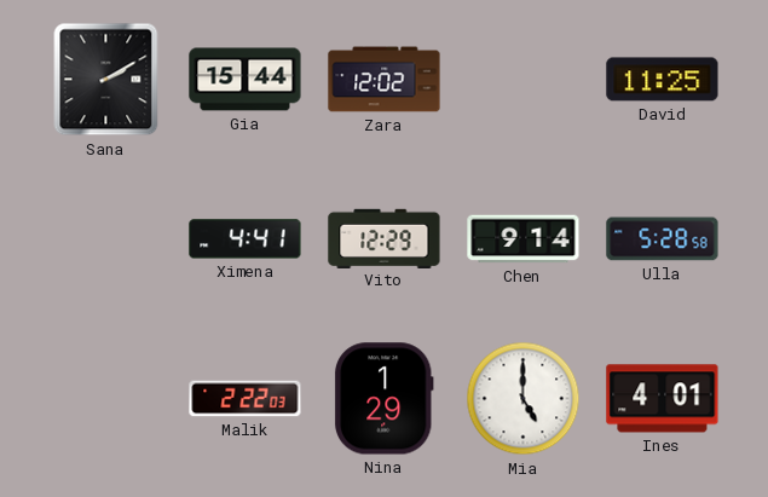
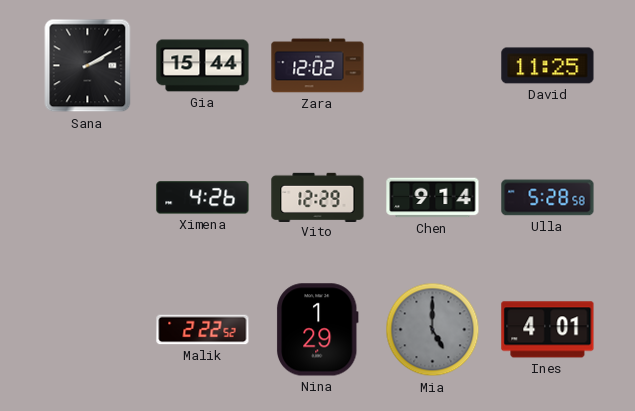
Ximena: 4:41 -> 4:26
Malik: 2:22:03 -> 2:22:52
Mia dial: white -> grey
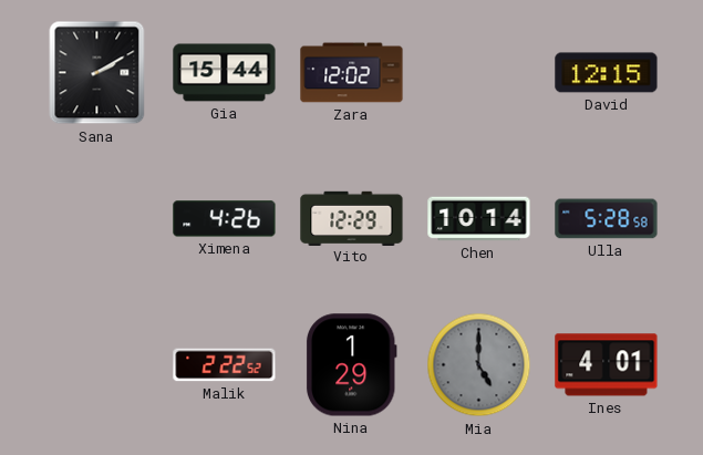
David: 11:25 -> 12:15
Chen: 9:14 -> 10:14
